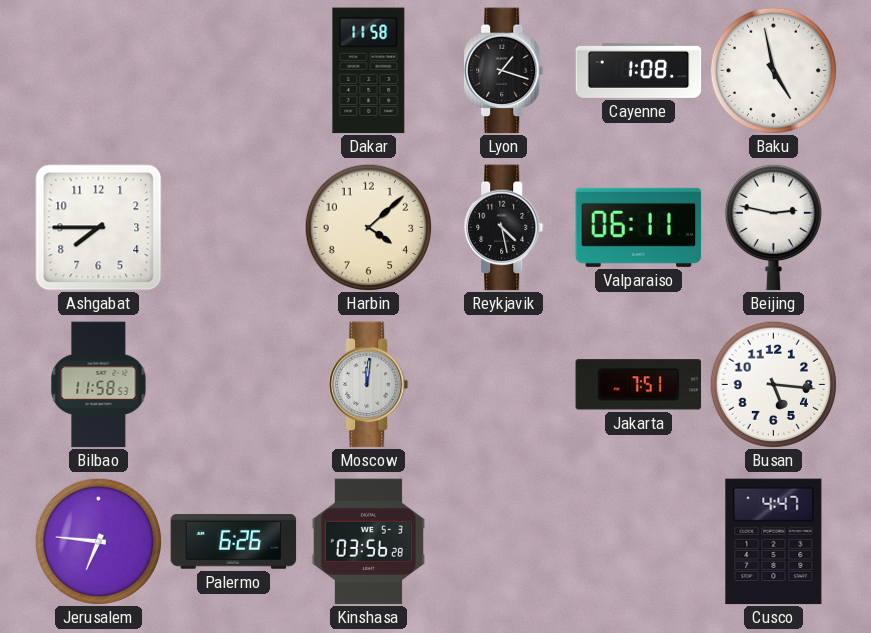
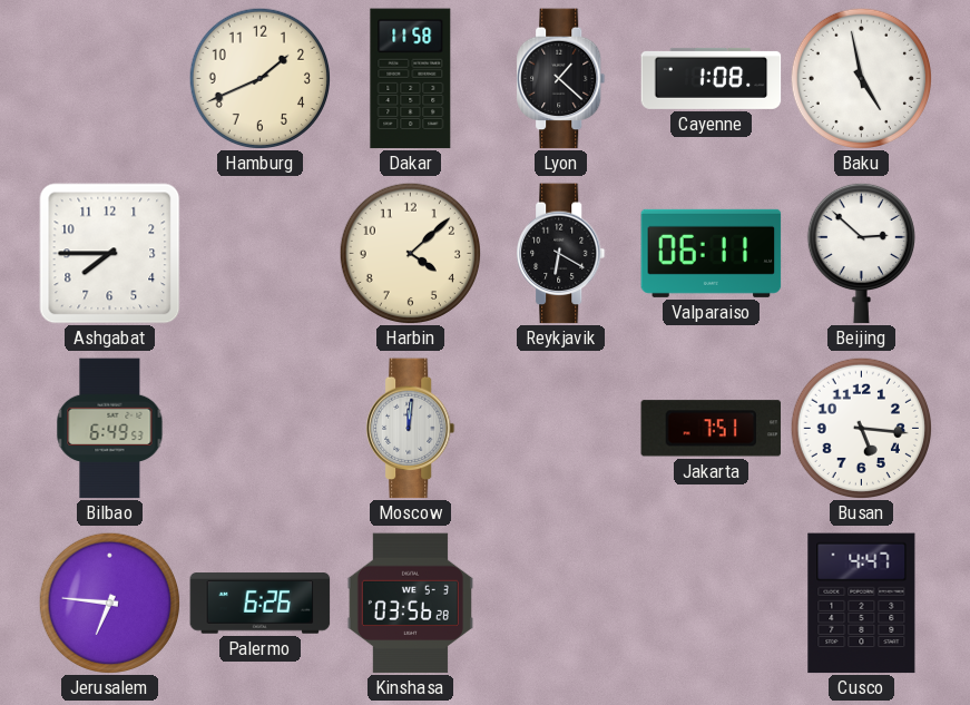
Hamburg: none -> 1:41
Lyon: 1:18 -> 1:22
Reykjavik: 4:28 -> 6:20
Beijing: 2:47 -> 2:52
Bilbao: 11:58 -> 6:49
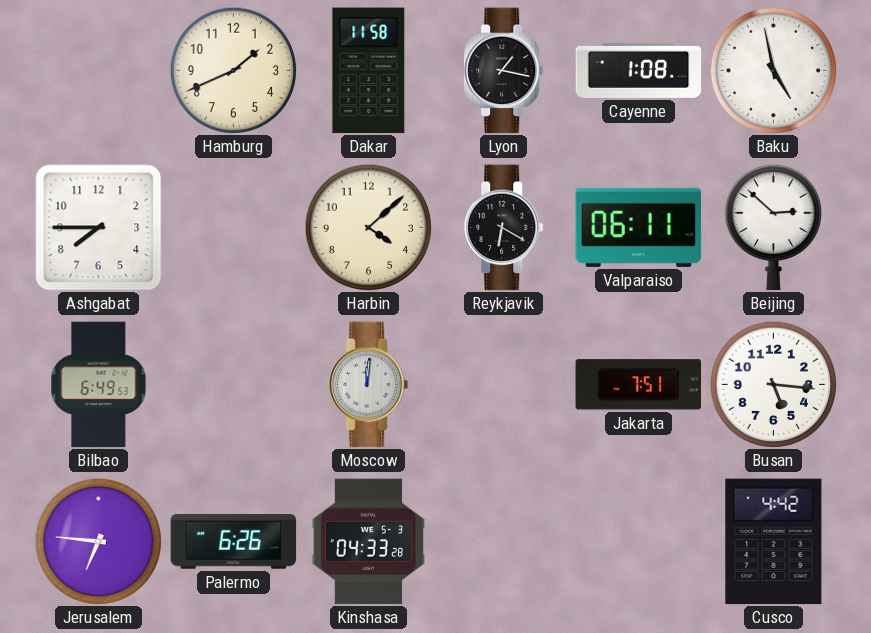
Lyon: 1:22 -> 1:17
Kinshasa: 03:56 -> 04:33
Cusco: 4:47 -> 4:42
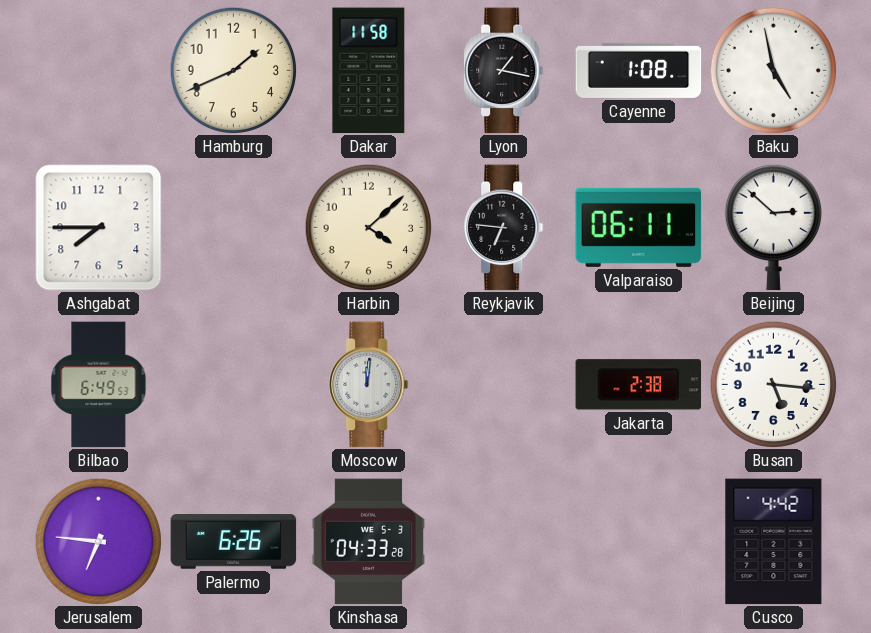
Reykjavik: 6:20 -> 6:46
Jakarta: 7:51 -> 2:38
